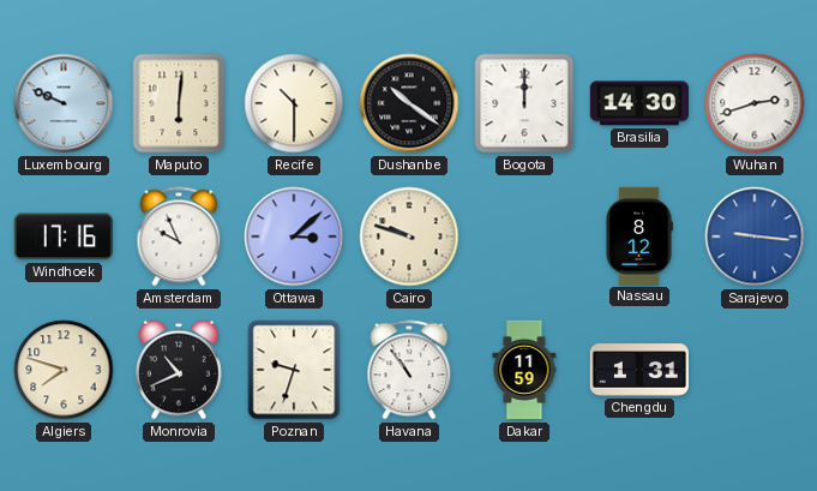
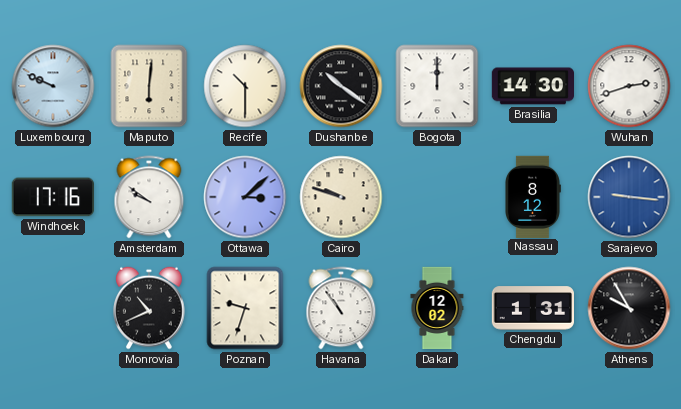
Amsterdam: 9:56 -> 9:51
Algiers: 7:48 -> none
Dakar: 11:59 -> 12:02
Athens: none -> 9:55
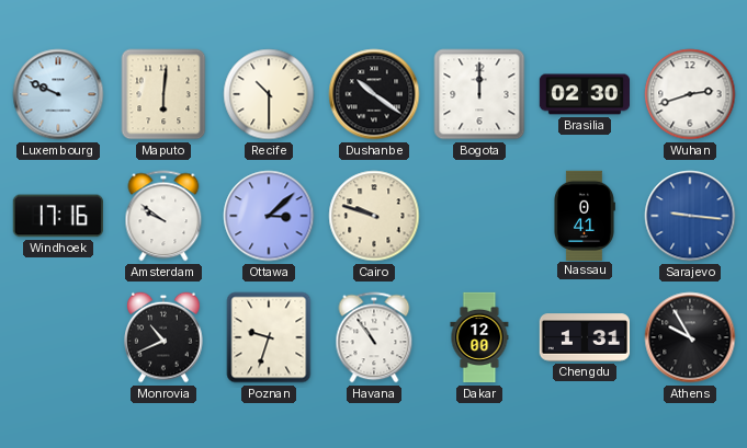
Brasilia: 14:30 -> 02:30
Nassau: 8:12 -> 0:41
Dakar: 12:02 -> 12:00
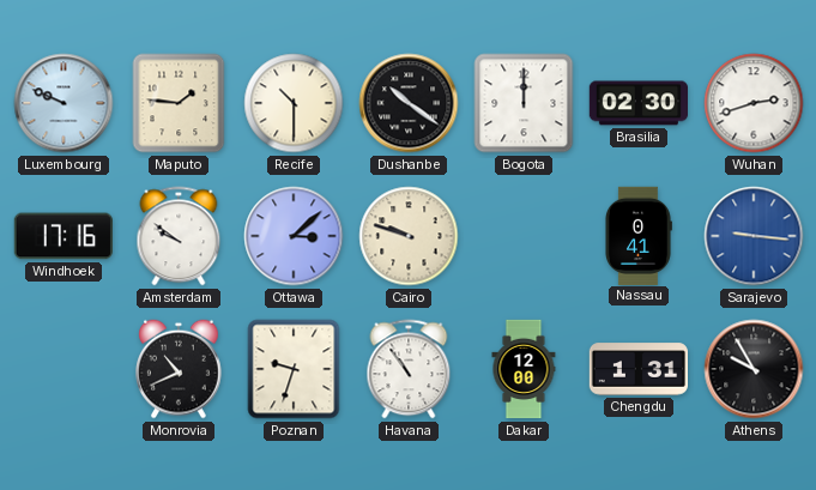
Maputo: 6:01 -> 1:46
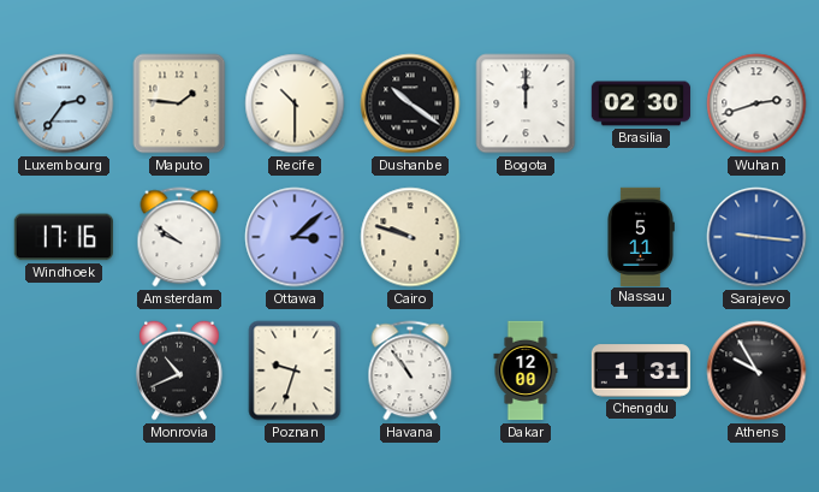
Luxembourg: 9:49 -> 2:36
Nassau: 0:41 -> 5:11
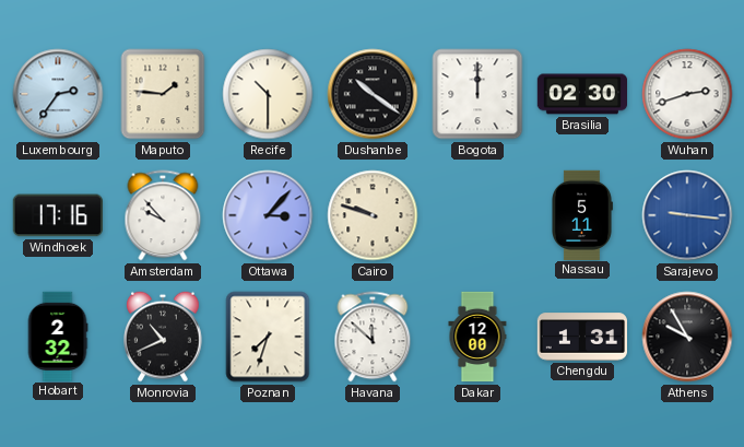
Amsterdam: 9:51 -> 9:53
Ottawa: 3:08 -> 3:07
Hobart: none -> 2:32
Poznan: 9:33 -> 7:33
Havana: 10:54 -> 11:52
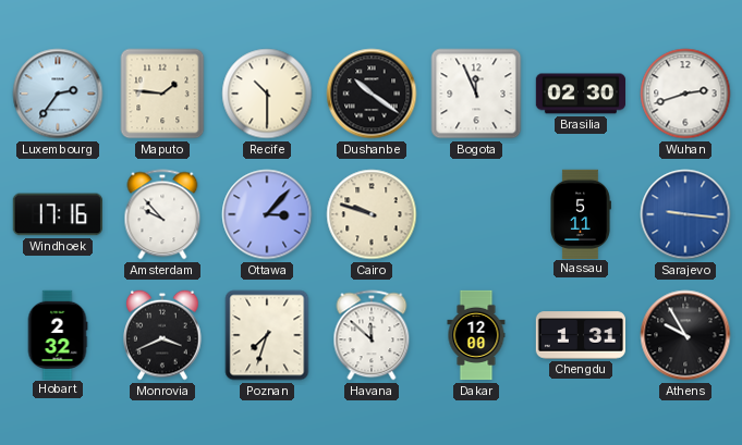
Bogota: 12:00 -> 11:56
Monrovia: 10:41 -> 3:41
